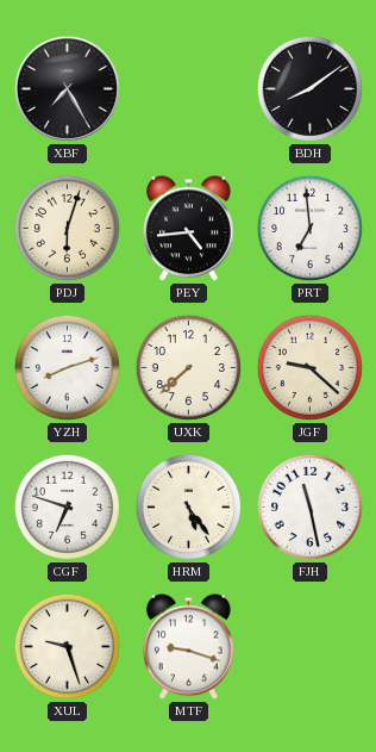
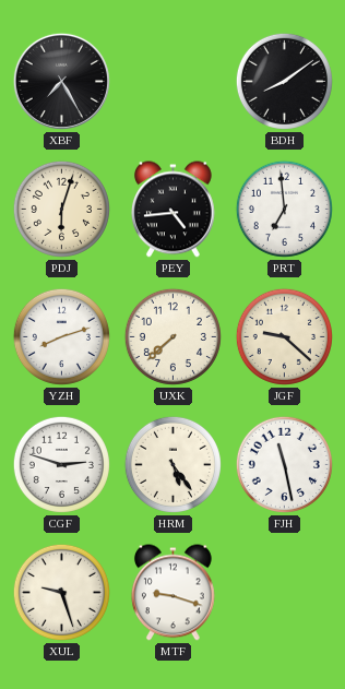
CGF: 6:48 -> 2:48
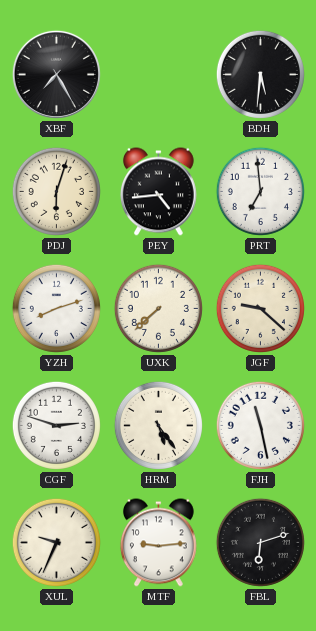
BDH: 8:09 -> 5:31
XUL: 9:27 -> 9:34
MTF: 9:18 -> 9:14
FBL: none -> 6:12
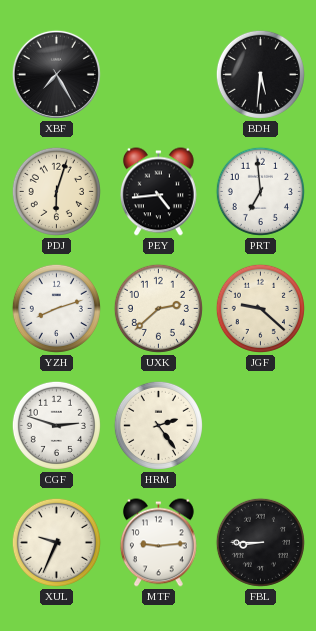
UXK: 7:38 -> 2:38
HRM: 5:24 -> 2:24
FJH: 11:28 -> none
FBL: 6:12 -> 8:45
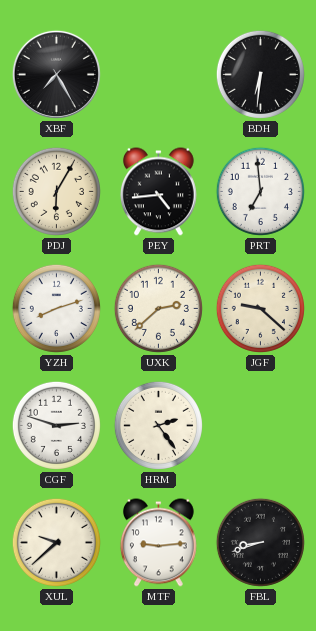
BDH: 5:31 -> 6:31
PDJ: 6:03 -> 6:05
XUL: 9:34 -> 9:38
FBL: 8:45 -> 8:42
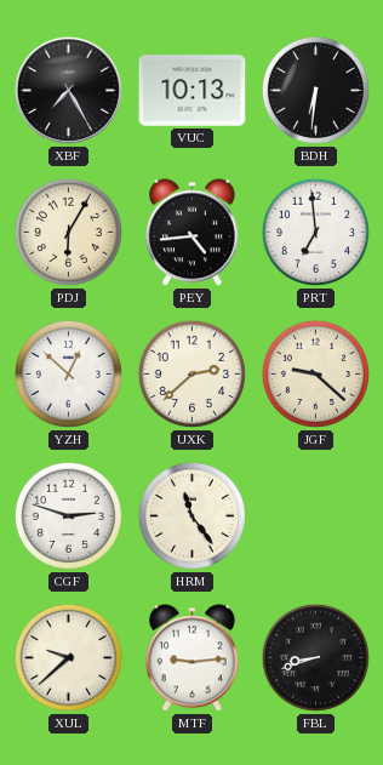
VUC: none -> 10:13
YZH: 8:12 -> 12:52
HRM: 2:24 -> 11:24
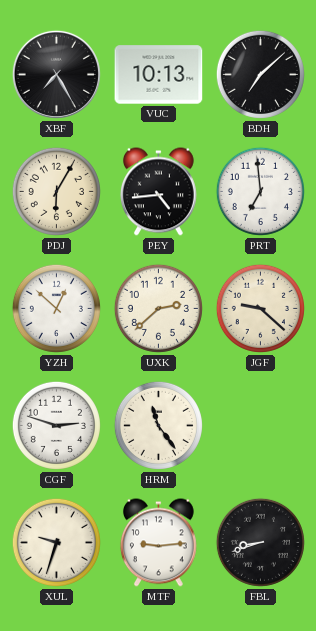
BDH: 6:31 -> 7:08
XUL: 9:38 -> 9:33
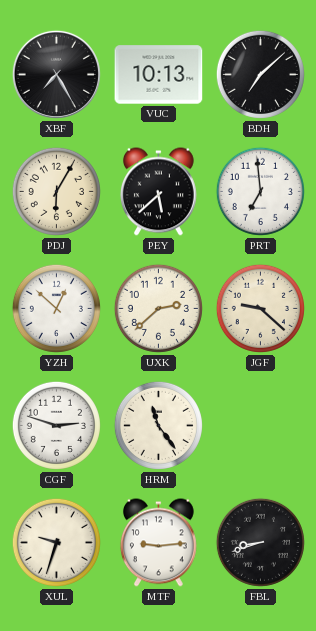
PEY: 4:44 -> 5:38
